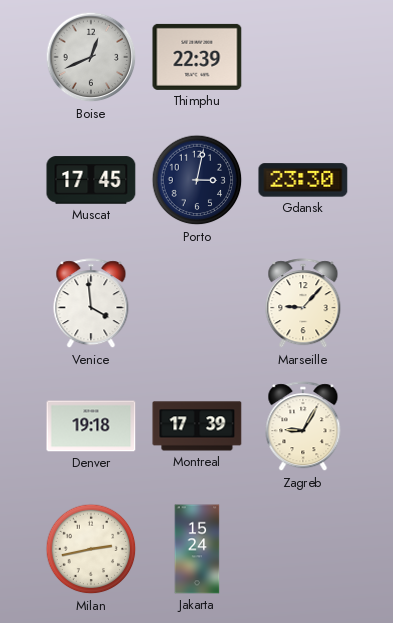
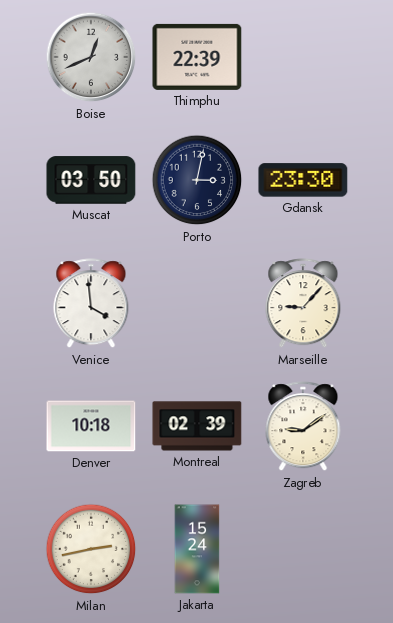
Muscat: 17:45 -> 03:50
Denver: 19:18 -> 10:18
Montreal: 17:39 -> 02:39
Zagreb: 9:05 -> 9:09
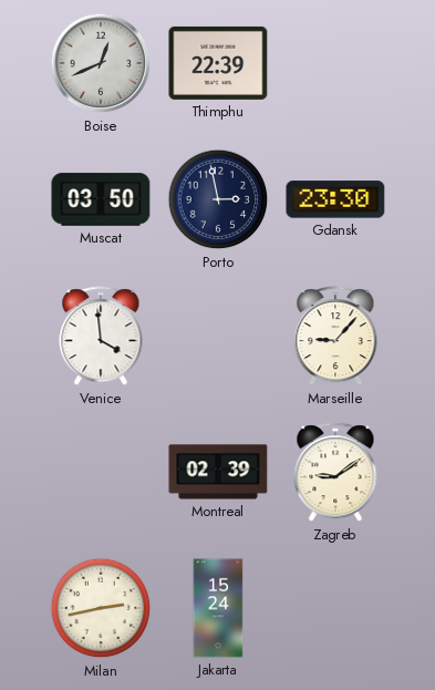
Porto: 3:02 -> 2:58
Denver: 10:18 -> none
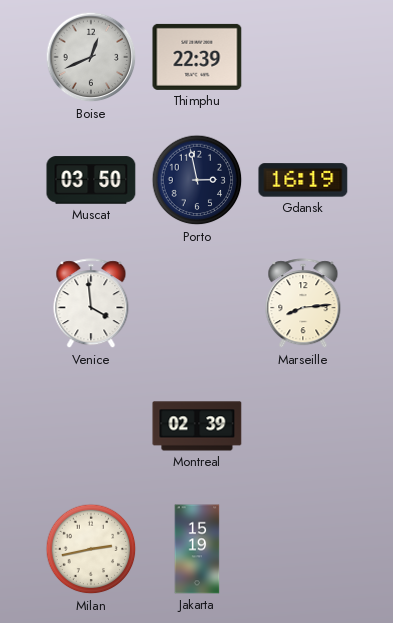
Gdansk: 23:30 -> 16:19
Marseille: 9:07 -> 8:14
Zagreb: 9:09 -> none
Jakarta: 15:24 -> 15:19
